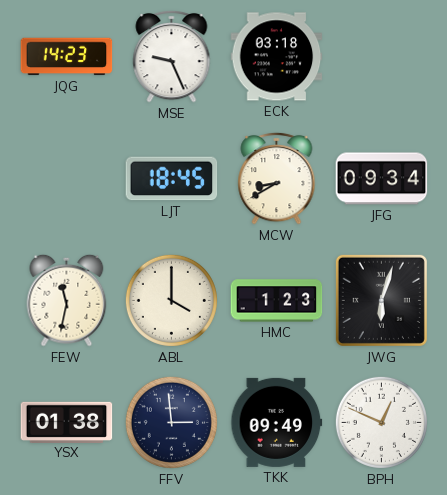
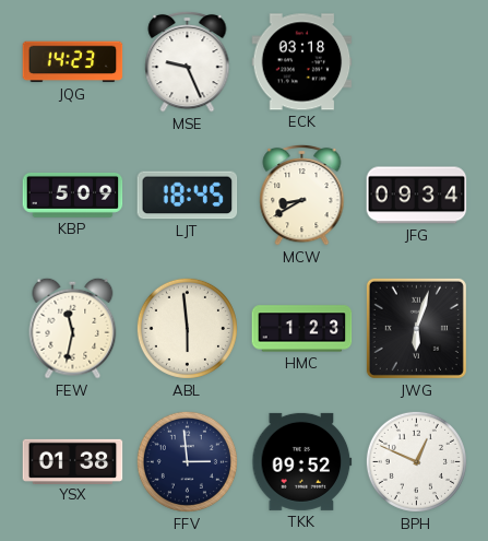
KBP: none -> 5:09
ABL: 4:00 -> 5:59
TKK: 09:49 -> 09:52
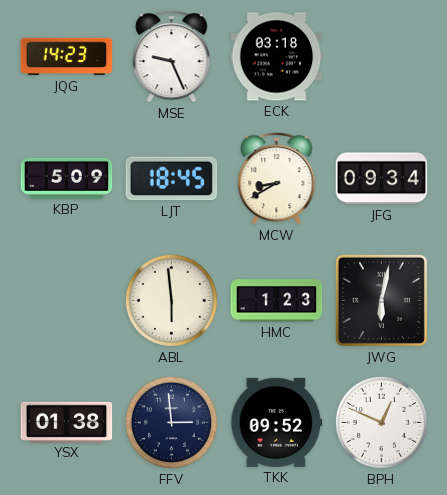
FEW: 11:32 -> none
JWG: 6:03 -> 6:02
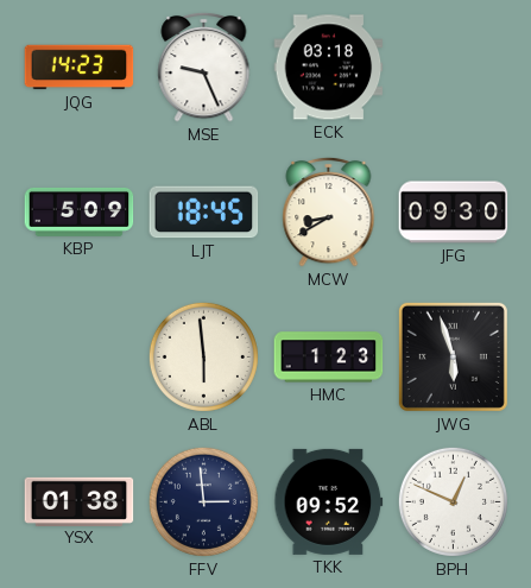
JFG: 09:34 -> 09:30
JWG: 6:02 -> 5:57
